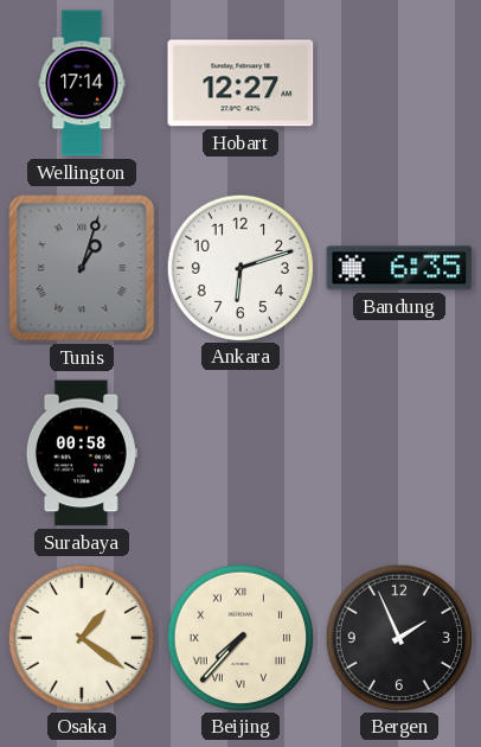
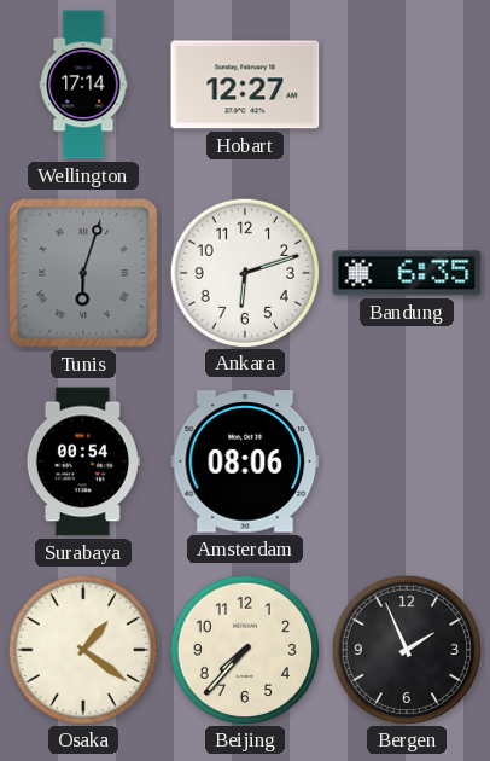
Tunis: 1:03 -> 6:03
Surabaya: 00:58 -> 00:54
Amsterdam: none -> 08:06
Beijing numerals: Roman -> Arabic
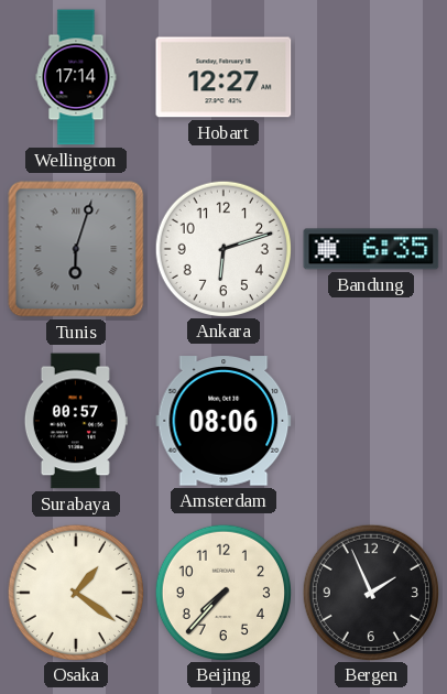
Surabaya: 00:54 -> 00:57
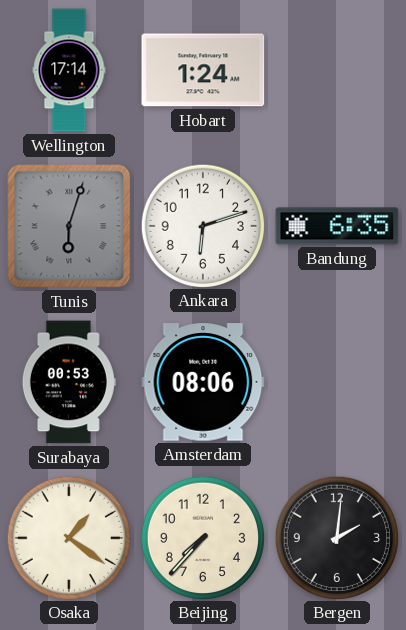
Hobart: 12:27 -> 1:24
Surabaya: 00:57 -> 00:53
Bergen: 1:56 -> 2:01
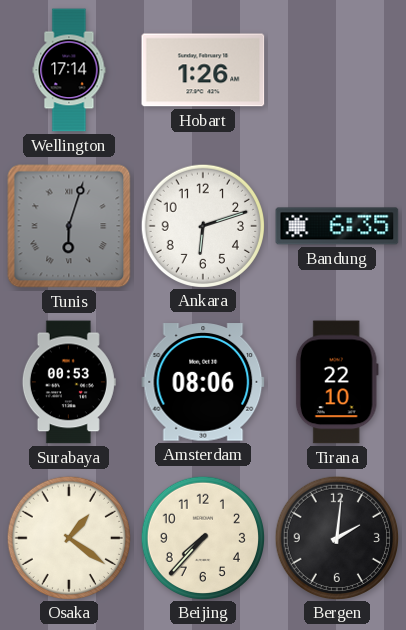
Hobart: 1:24 -> 1:26
Tirana: none -> 22:10
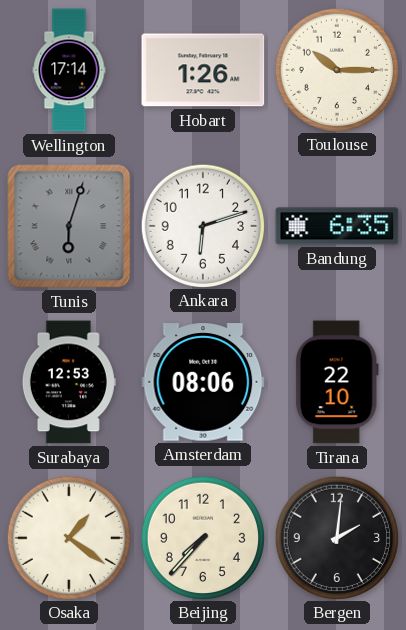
Toulouse: none -> 10:15
Surabaya: 00:53 -> 12:53
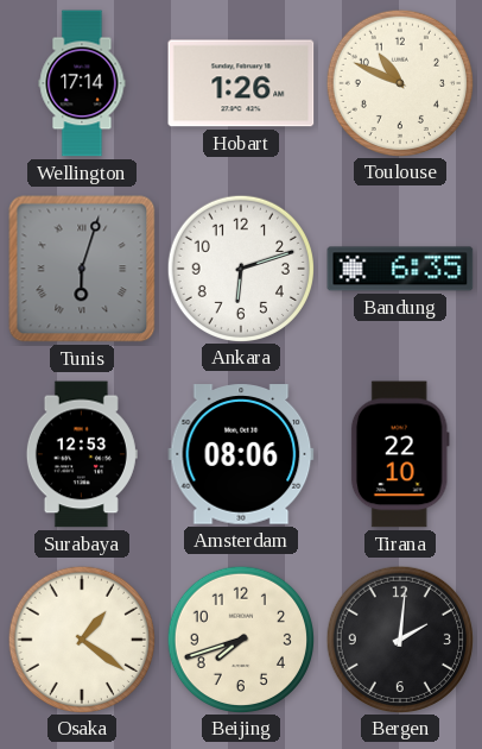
Toulouse: 10:15 -> 10:49
Beijing: 7:37 -> 7:42
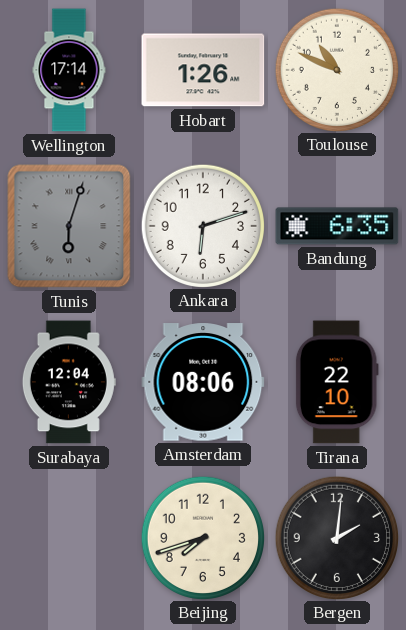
Surabaya: 12:53 -> 12:04
Osaka: 1:21 -> none
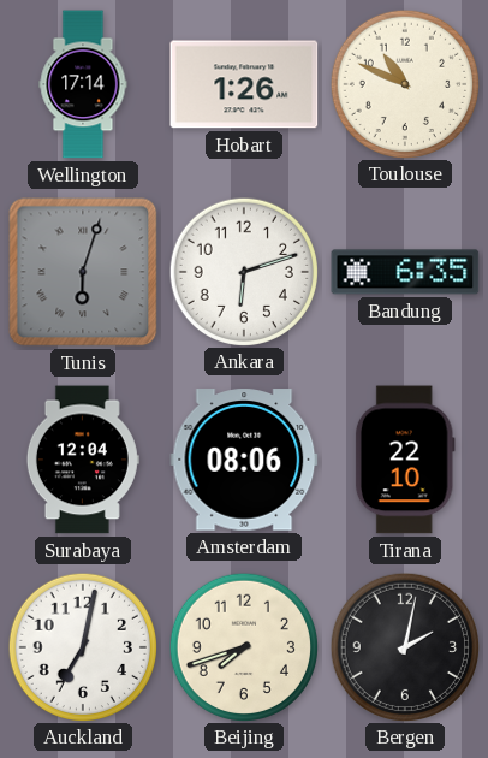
Auckland: none -> 7:02
Bergen: 2:01 -> 2:02
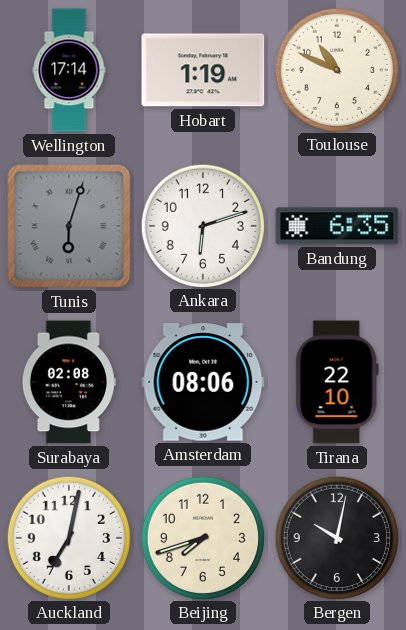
Hobart: 1:26 -> 1:19
Surabaya: 12:04 -> 02:08
Bergen: 2:02 -> 10:02
